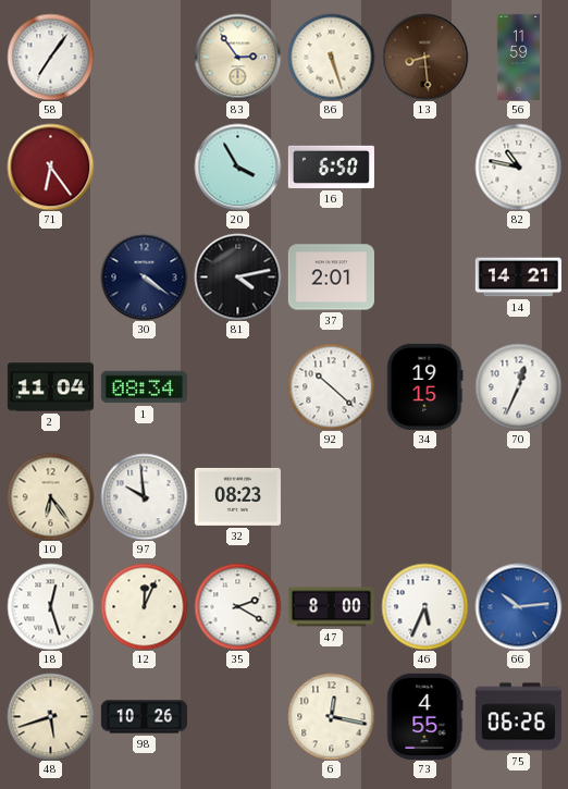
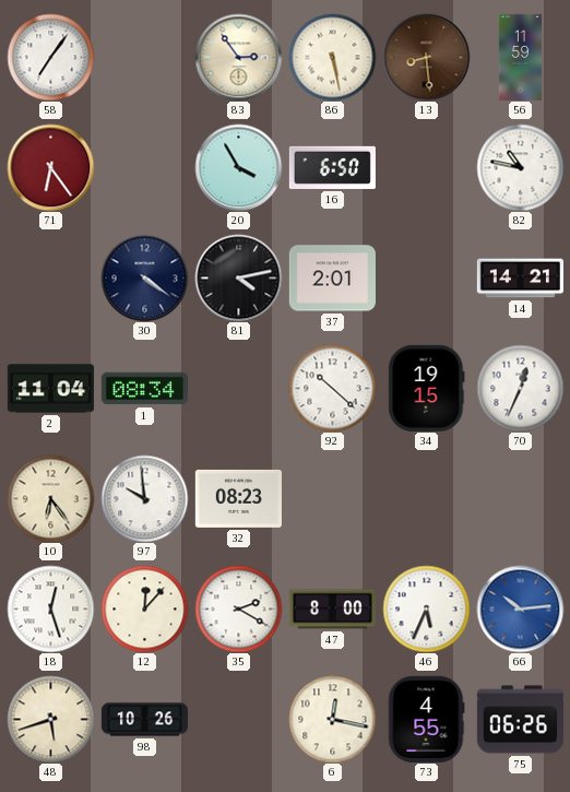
86: 5:27 -> 5:28
12: 12:04 -> 12:07
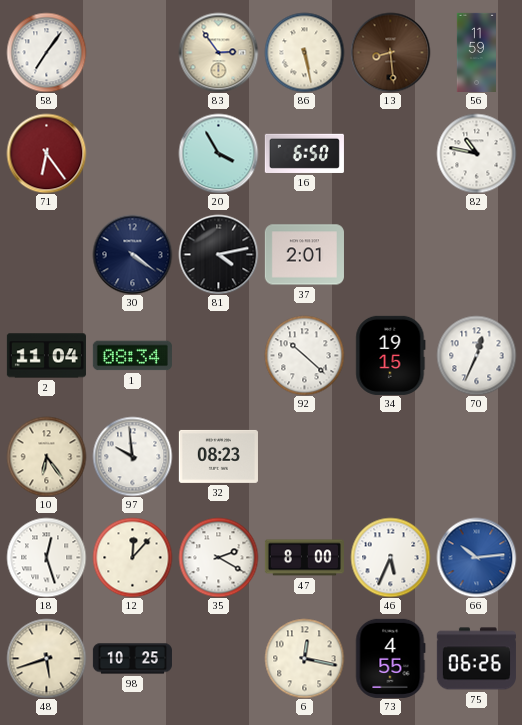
14: 14:21 -> none
98: 10:26 -> 10:25
